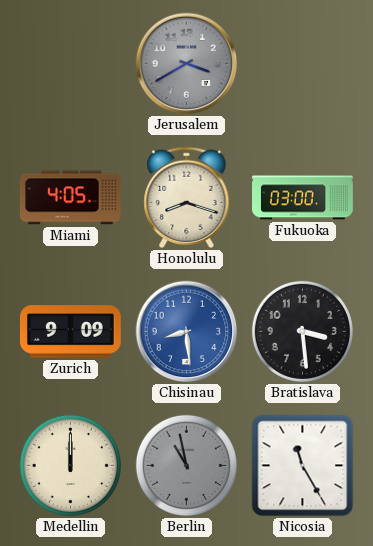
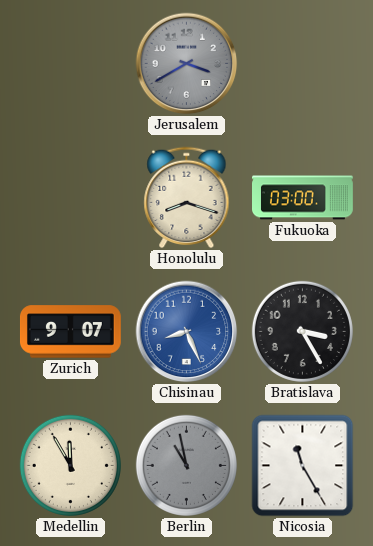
Miami: 4:05 -> none
Zurich: 9:09 -> 9:07
Chisinau: 8:29 -> 8:26
Bratislava: 3:29 -> 3:25
Medellin: 12:00 -> 11:55
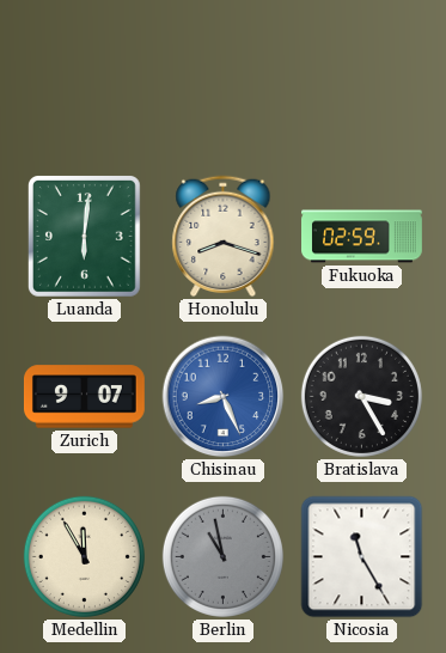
Jerusalem: 3:40 -> none
Luanda: none -> 6:01
Fukuoka: 03:00 -> 02:59
